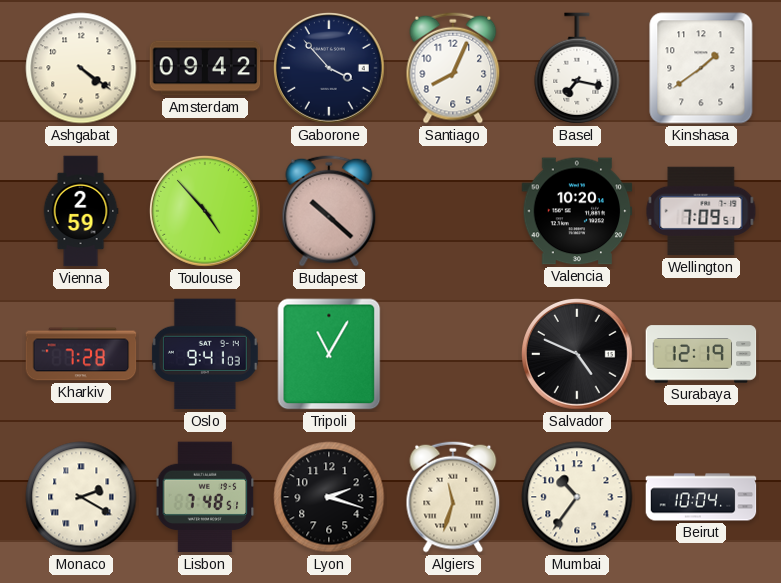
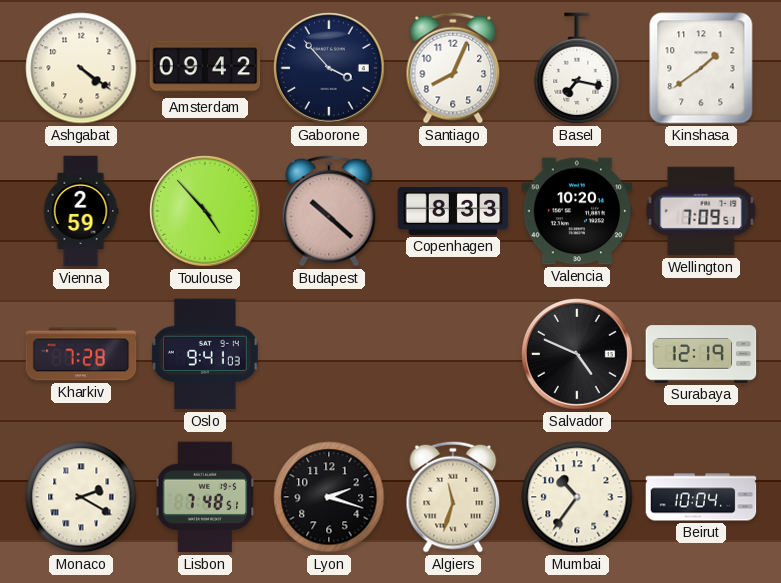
Copenhagen: none -> 8:33
Tripoli: 11:05 -> none
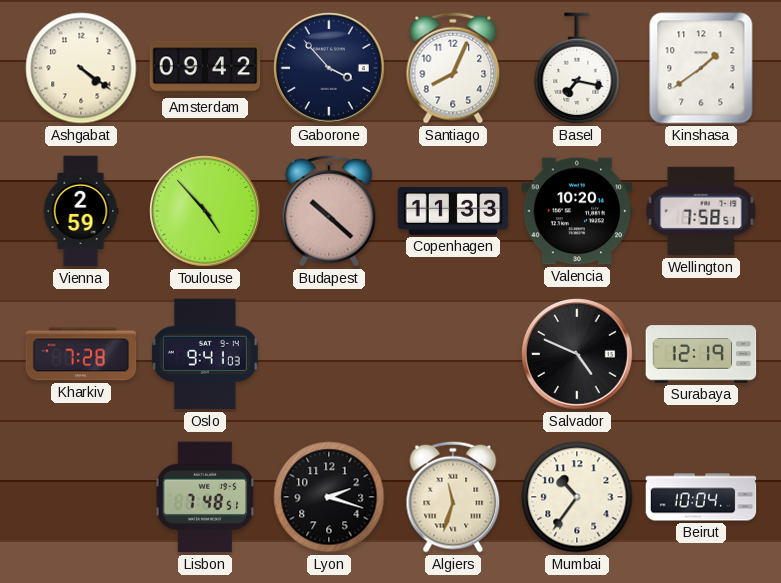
Copenhagen: 8:33 -> 11:33
Wellington: 7:09 -> 7:58
Monaco: 2:20 -> none
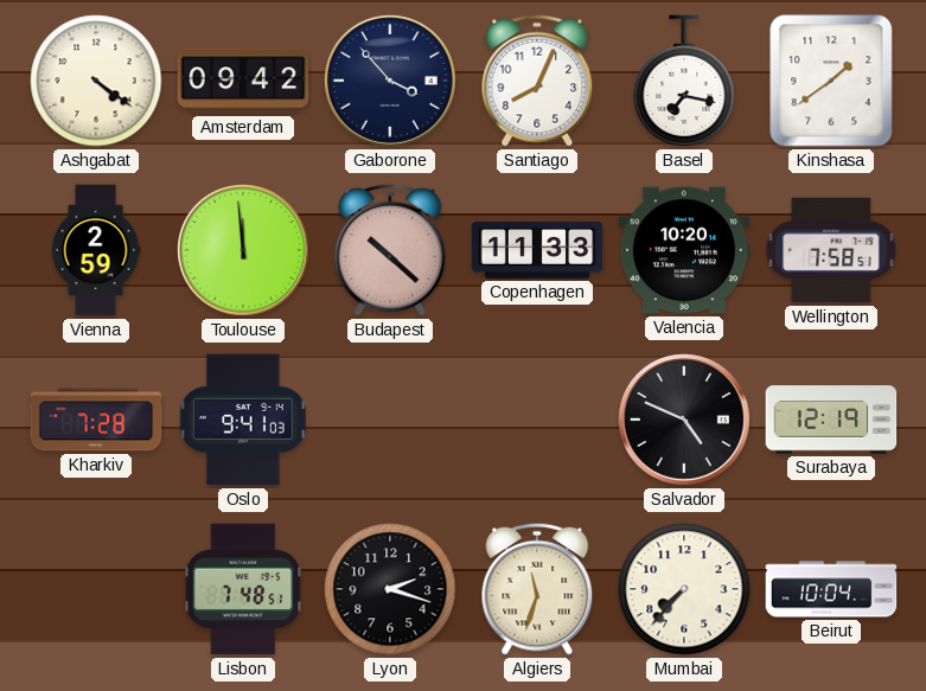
Toulouse: 4:53 -> 11:59
Mumbai: 10:36 -> 7:37
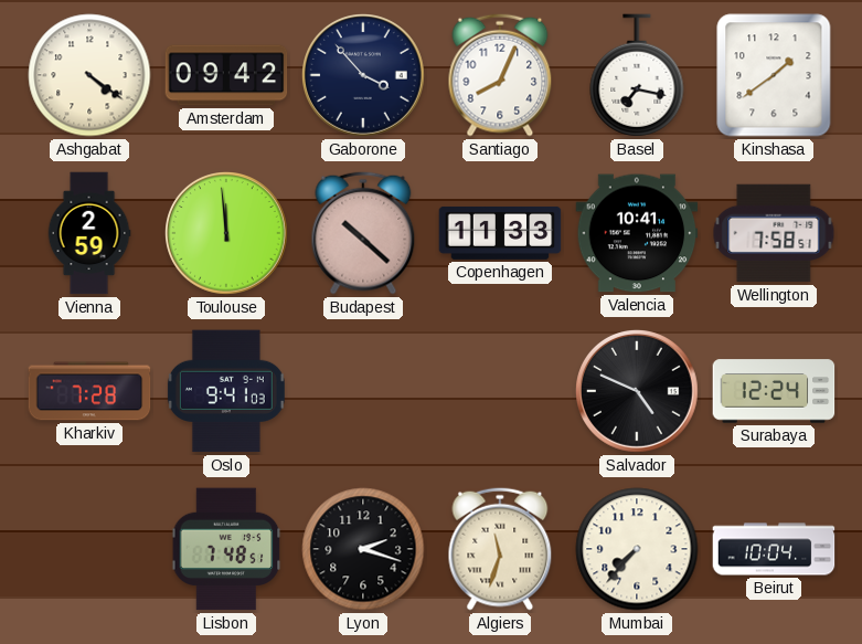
Valencia: 10:20 -> 10:41
Surabaya: 12:19 -> 12:24
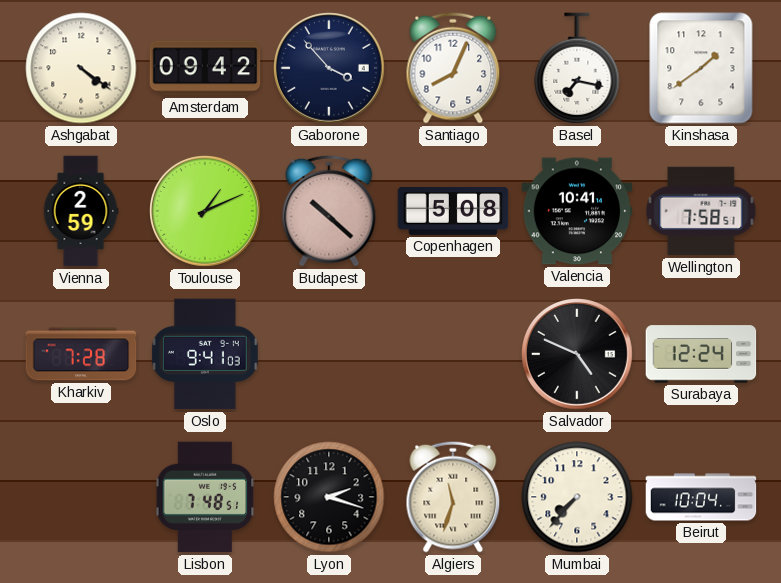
Toulouse: 11:59 -> 1:11
Copenhagen: 11:33 -> 5:08
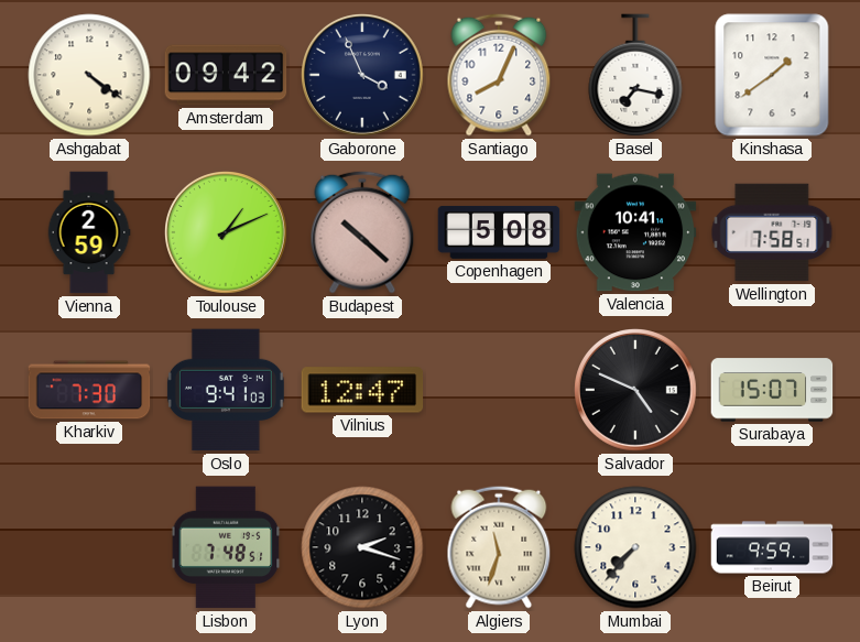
Gaborone: 3:53 -> 3:56
Kharkiv: 7:28 -> 7:30
Vilnius: none -> 12:47
Surabaya: 12:24 -> 15:07
Beirut: 10:04 -> 9:59
